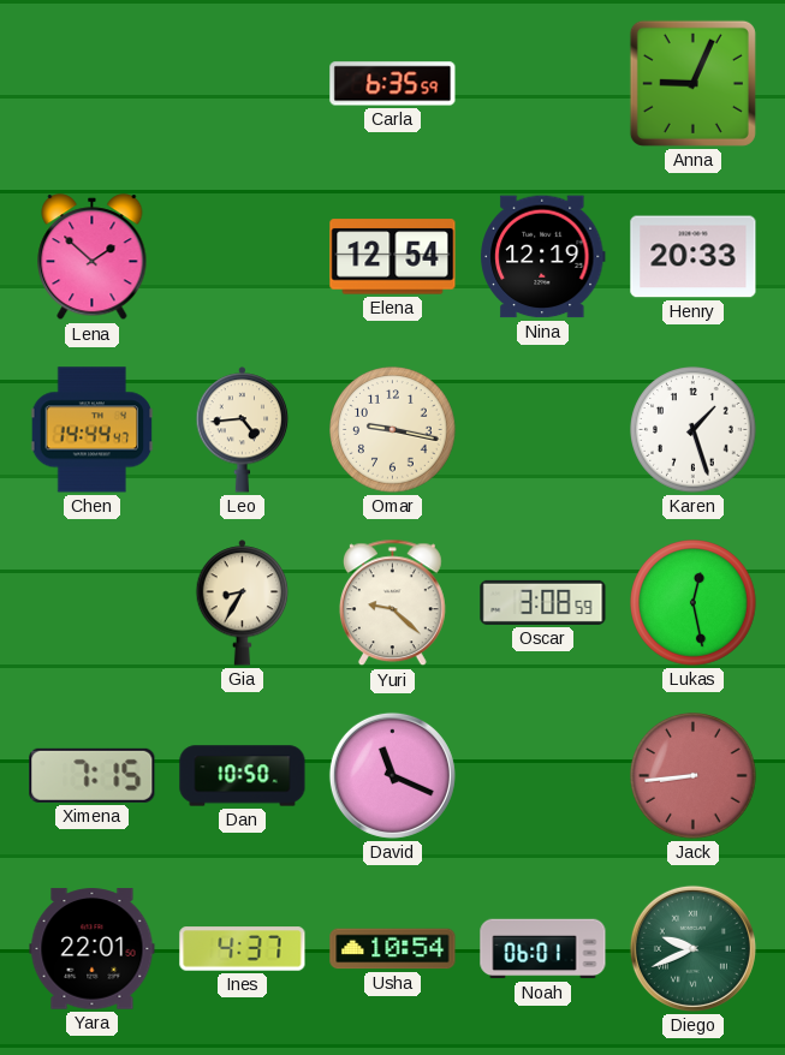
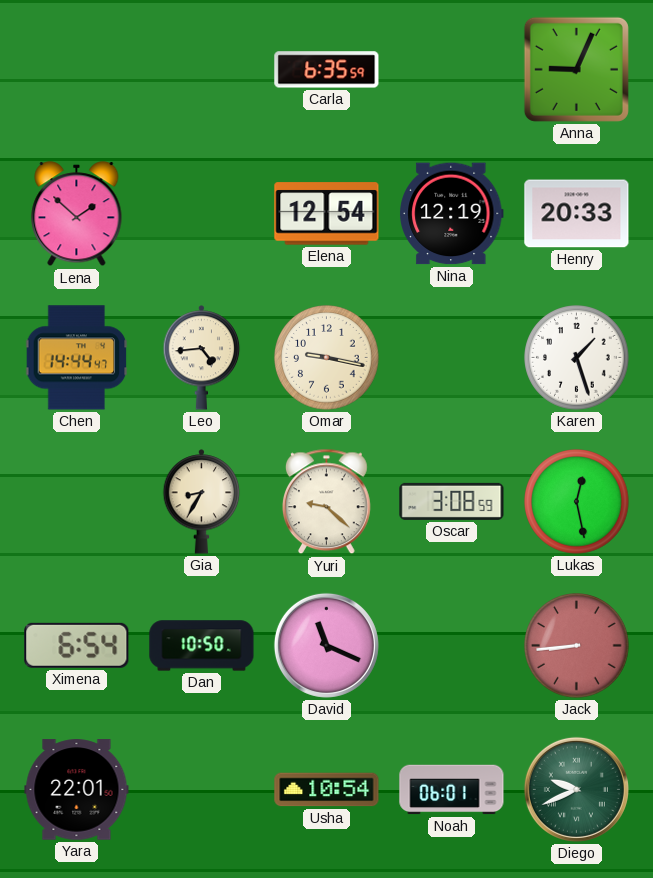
Ximena: 7:15 -> 6:54
Ines: 4:37 -> none
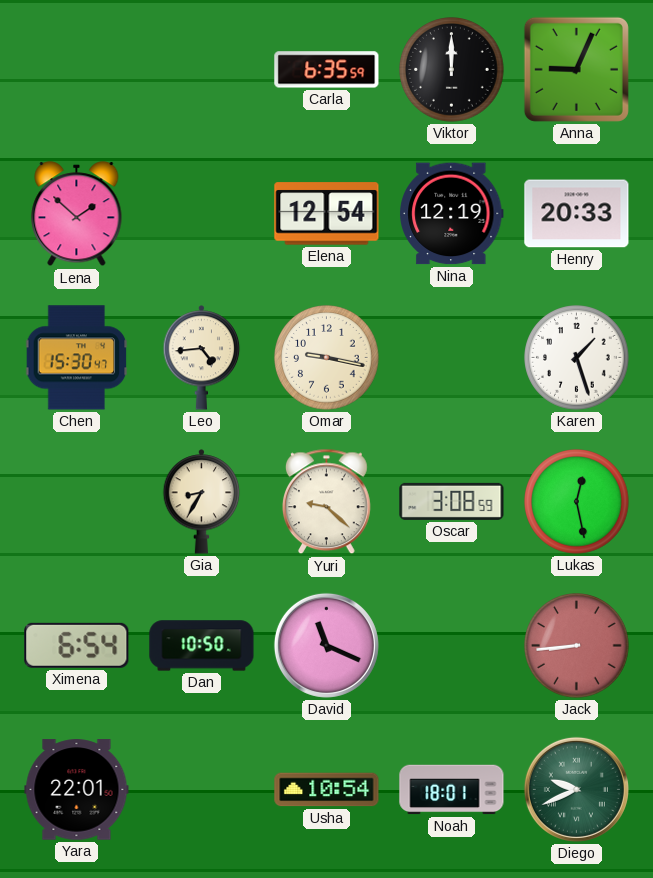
Viktor: none -> 12:00
Chen: 14:44 -> 15:30
Noah: 06:01 -> 18:01
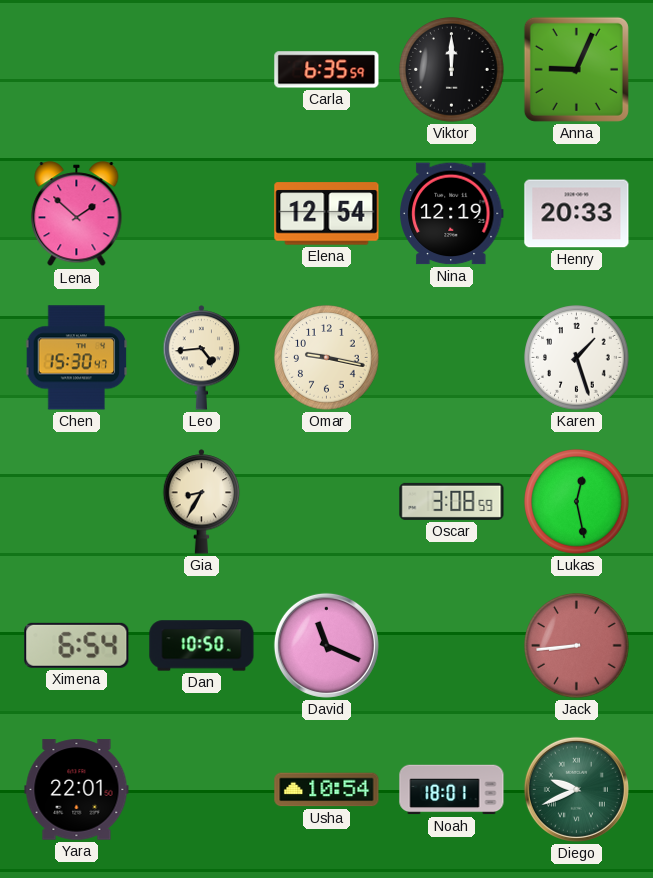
Yuri: 9:22 -> none
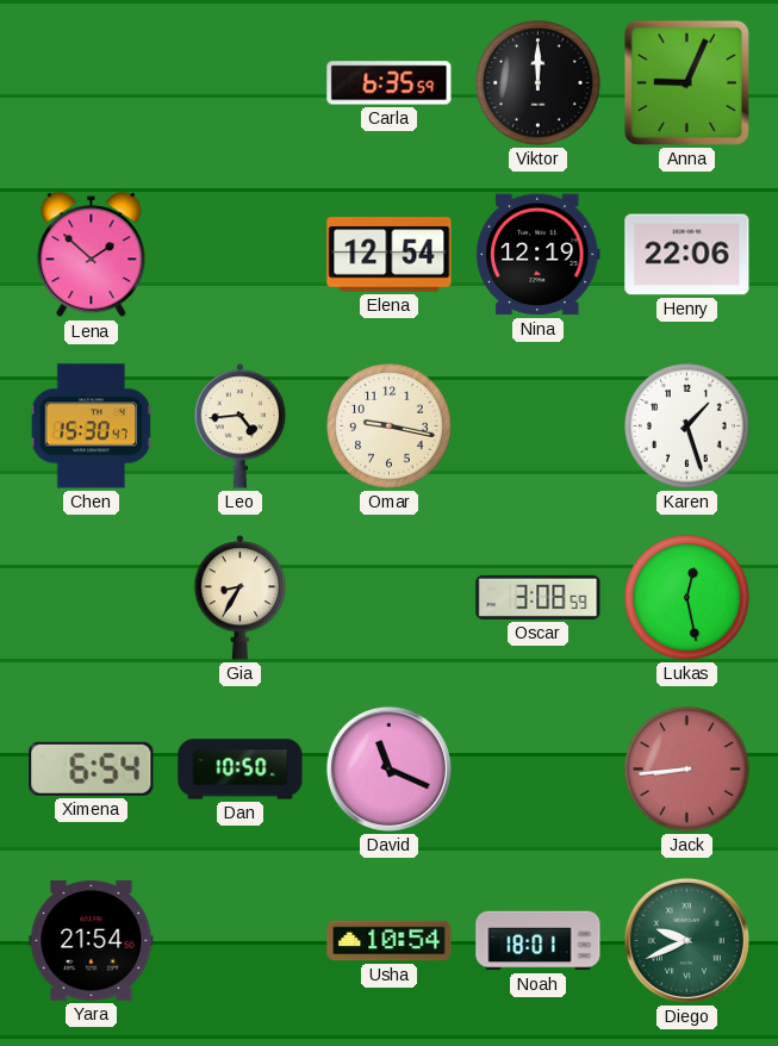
Henry: 20:33 -> 22:06
Yara: 22:01 -> 21:54
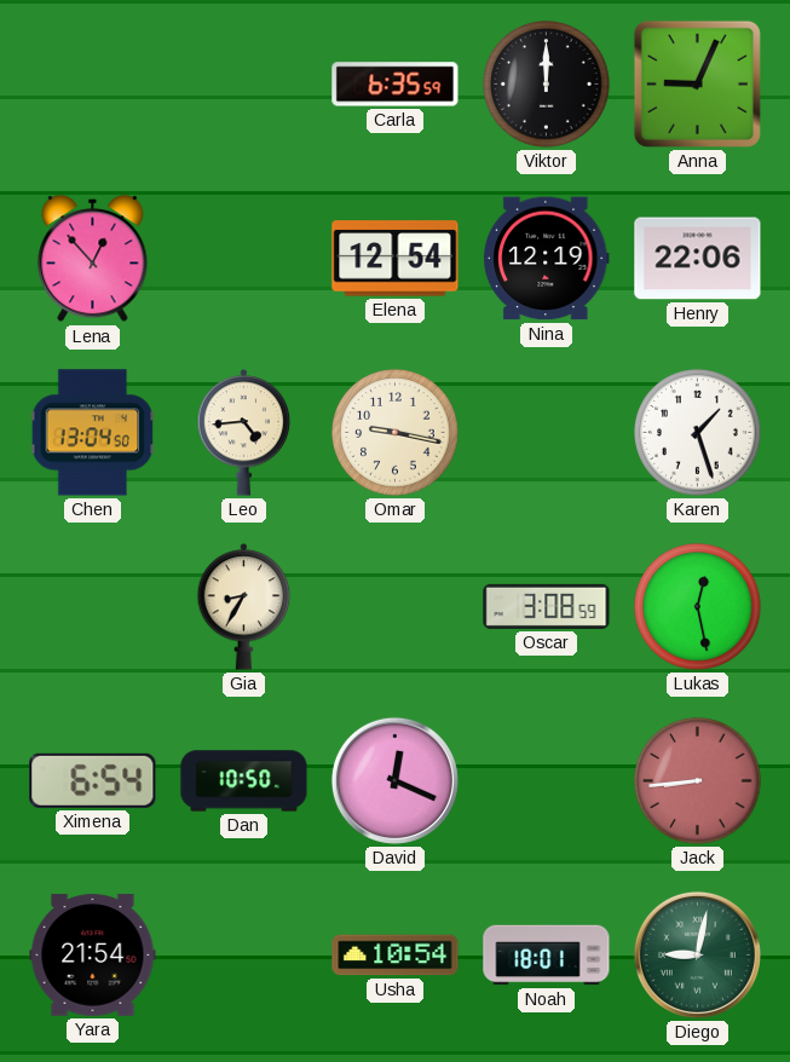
Lena: 1:52 -> 12:53
Chen: 15:30 -> 13:04
David: 11:19 -> 12:19
Diego: 9:41 -> 9:02
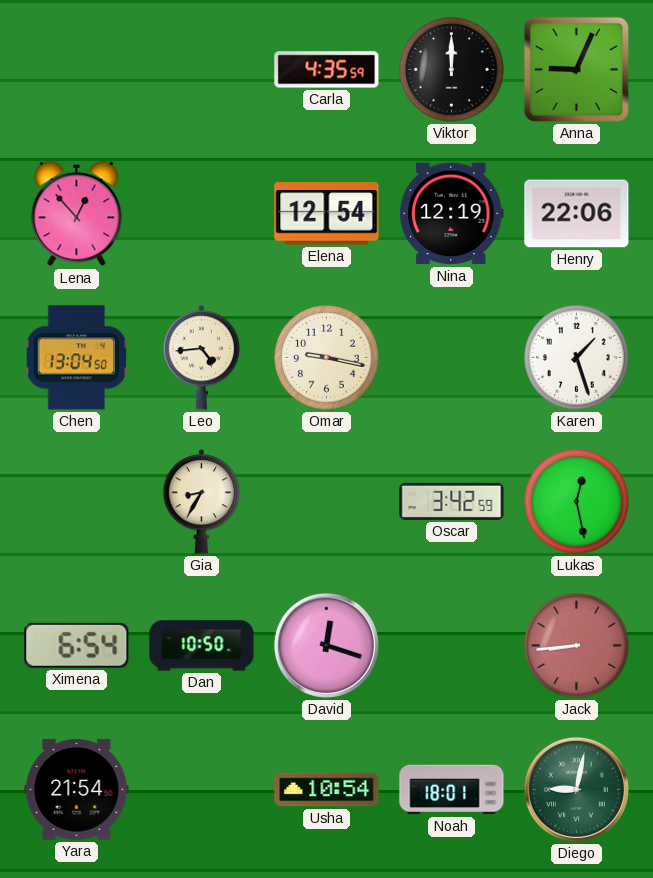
Carla: 6:35 -> 4:35
Oscar: 3:08 -> 3:42
David: 12:19 -> 12:18
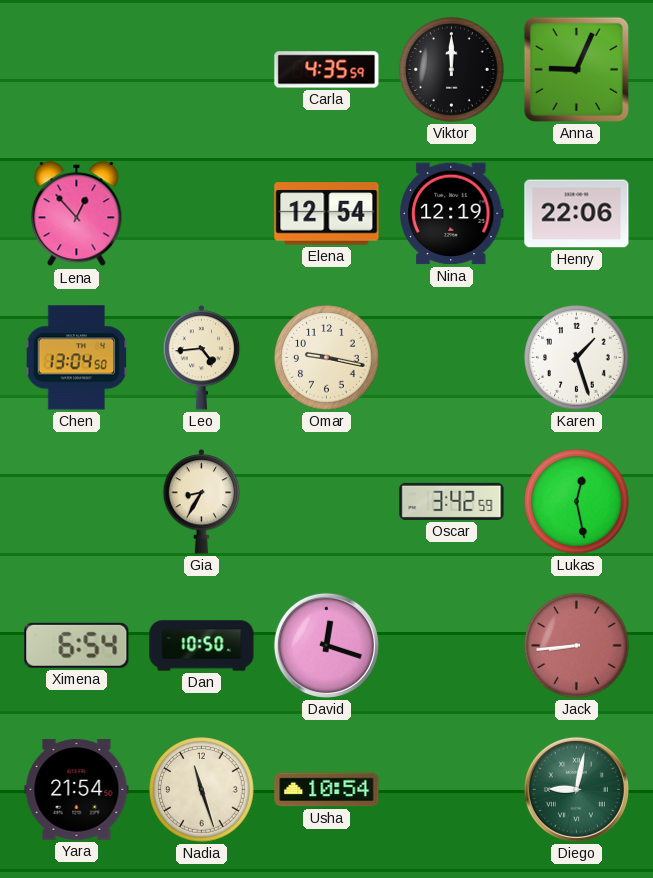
Nadia: none -> 11:27
Noah: 18:01 -> none
